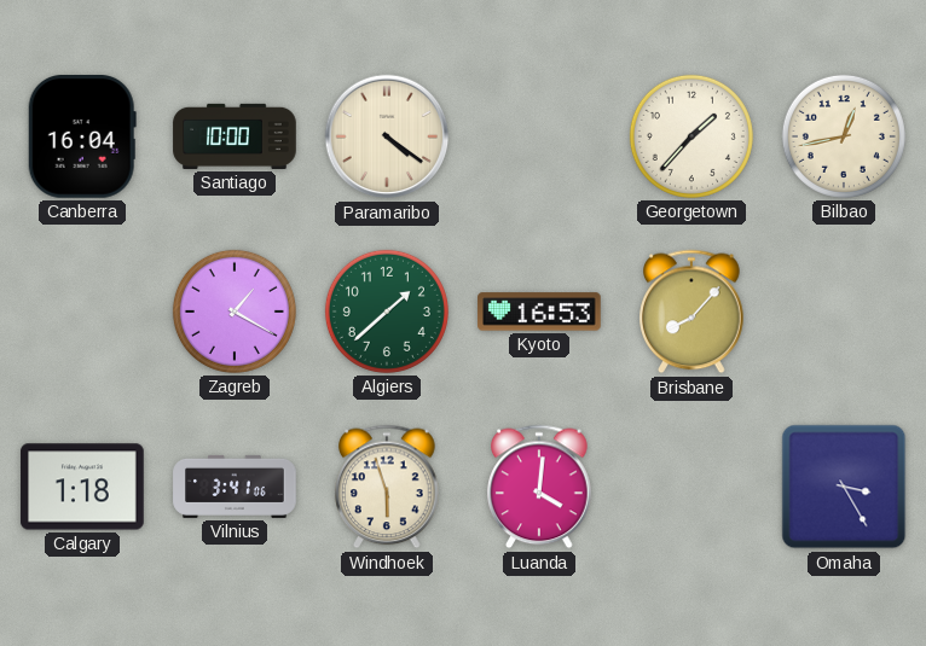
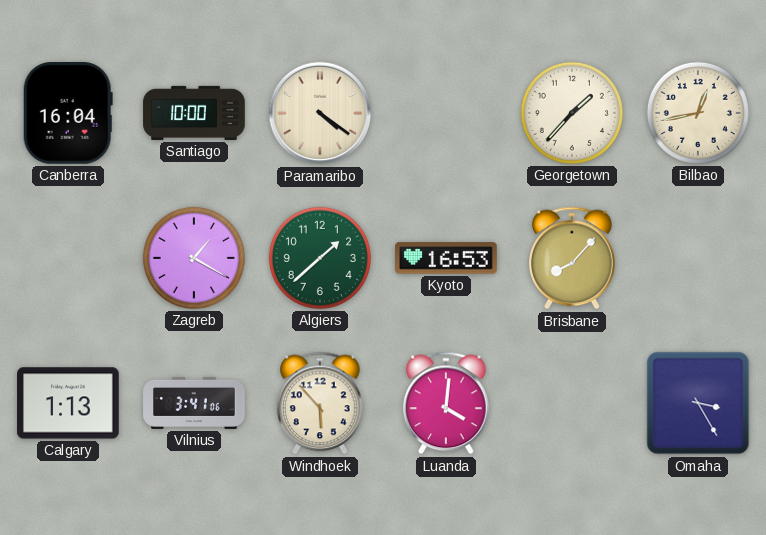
Calgary: 1:18 -> 1:13
Windhoek: 5:57 -> 5:53
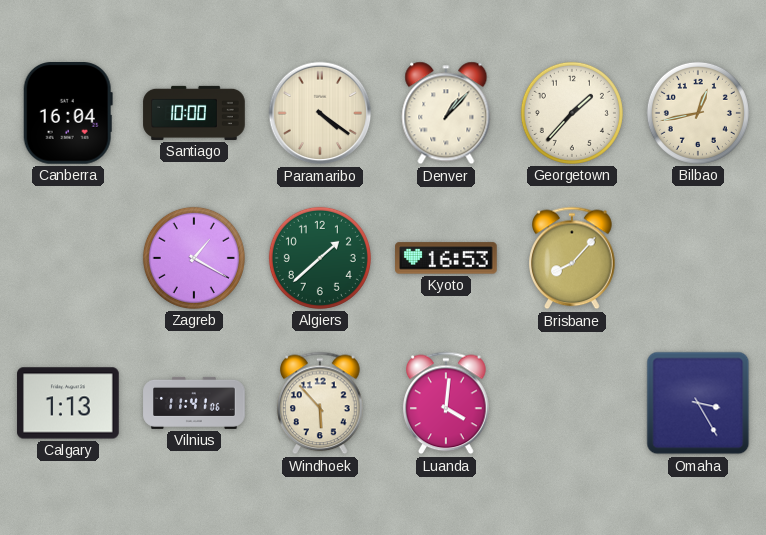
Denver: none -> 1:07
Vilnius: 3:41 -> 11:41
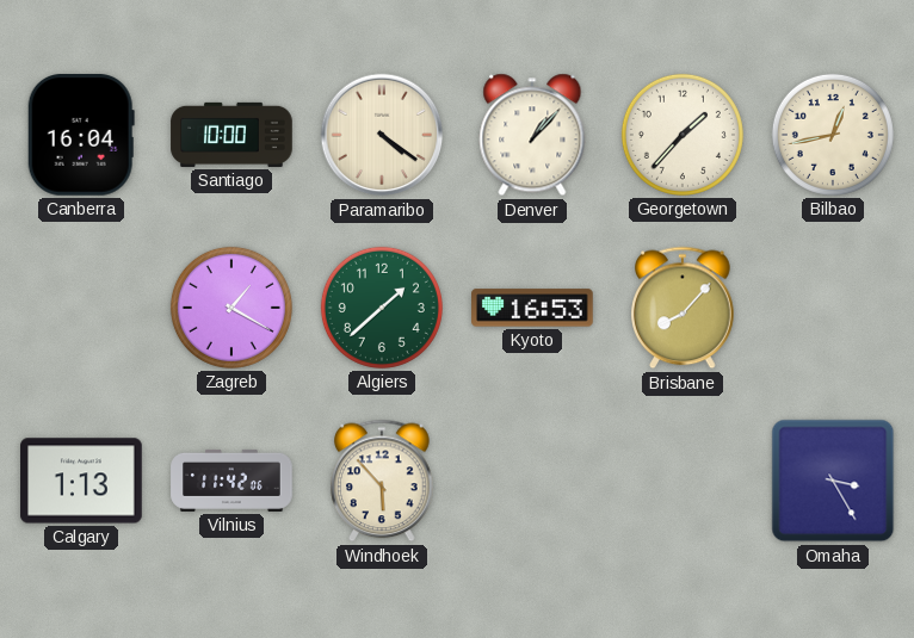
Vilnius: 11:41 -> 11:42
Luanda: 4:01 -> none
